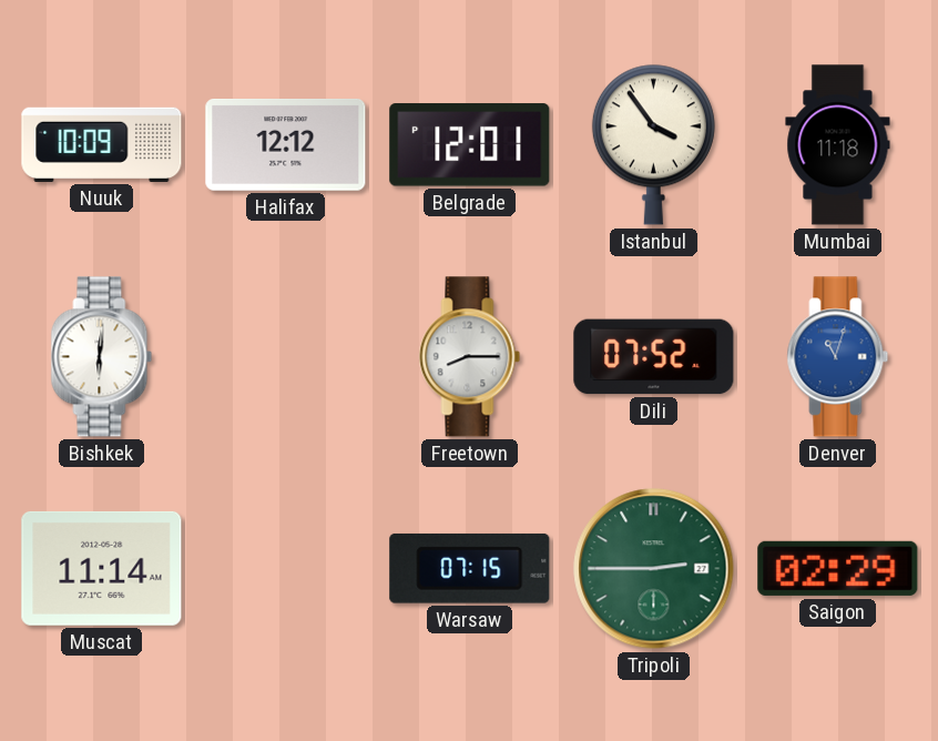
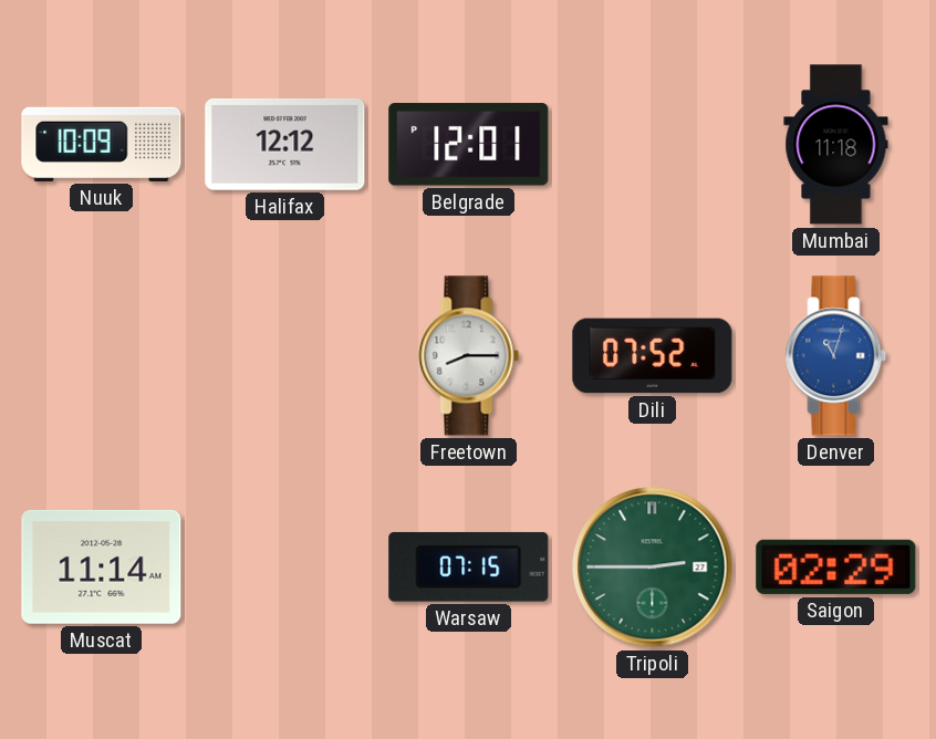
Istanbul: 3:54 -> none
Bishkek: 6:01 -> none
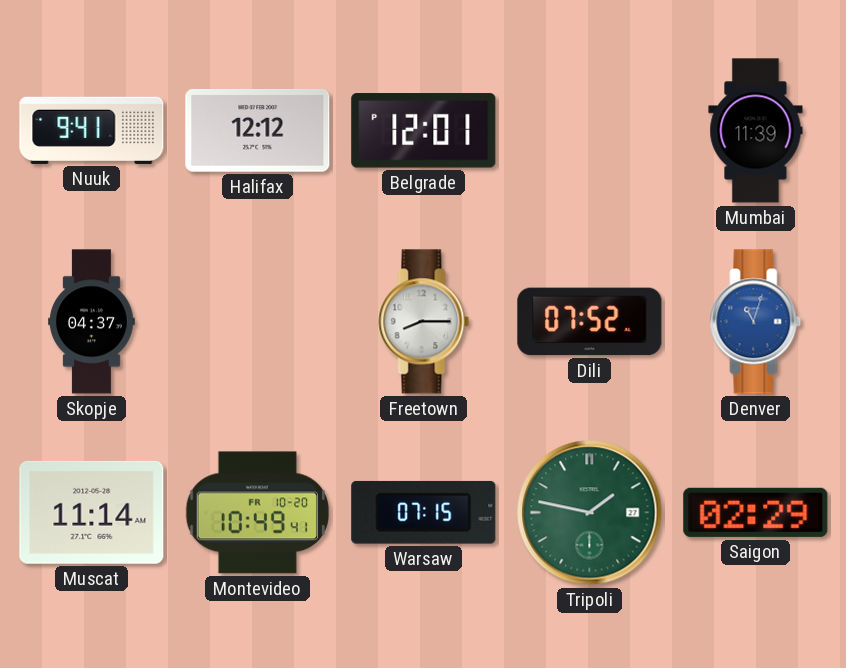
Nuuk: 10:09 -> 9:41
Mumbai: 11:18 -> 11:39
Skopje: none -> 04:37
Montevideo: none -> 10:49
Tripoli: 2:45 -> 1:47
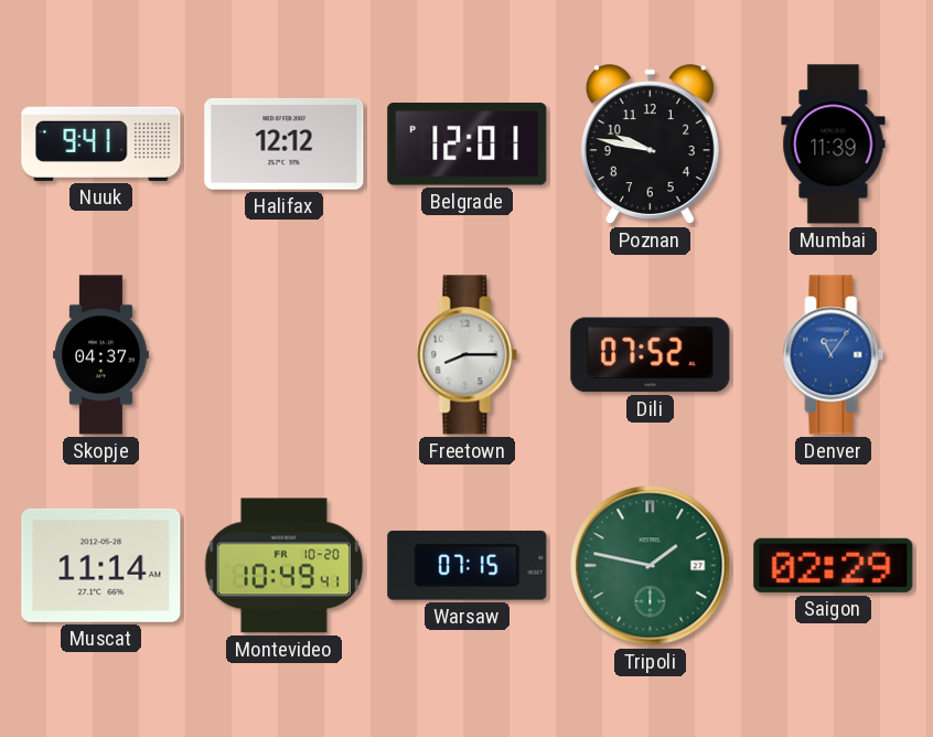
Poznan: none -> 9:47
Denver: 11:03 -> 11:06
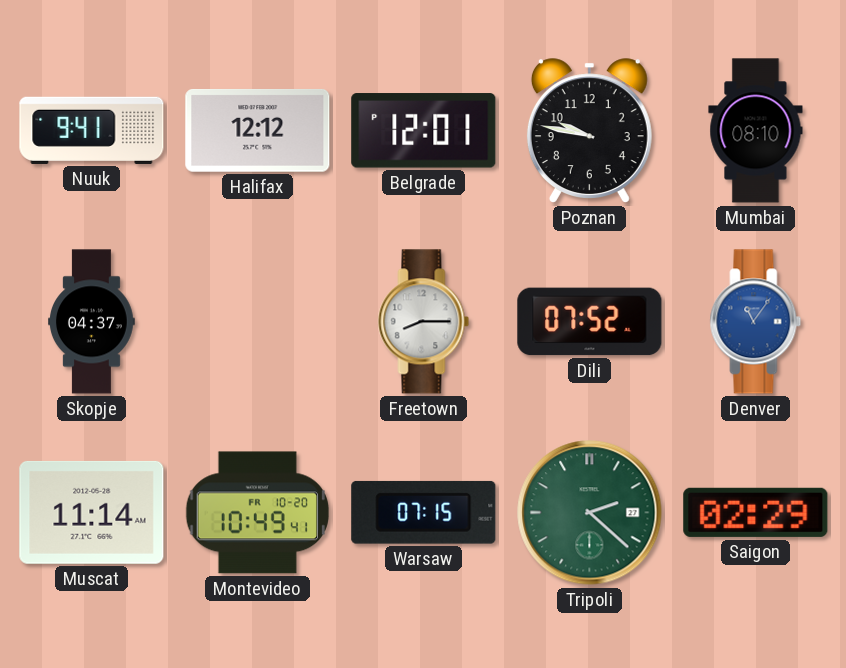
Mumbai: 11:39 -> 08:10
Tripoli: 1:47 -> 2:22
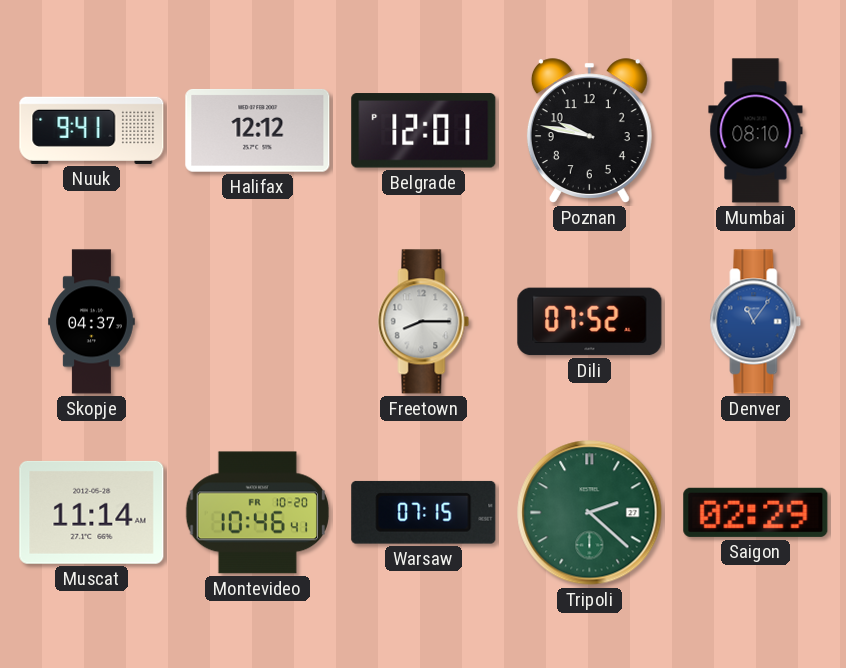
Montevideo: 10:49 -> 10:46
